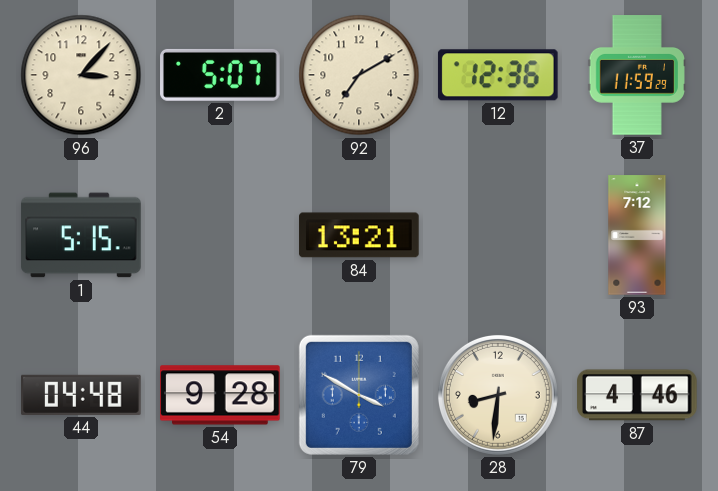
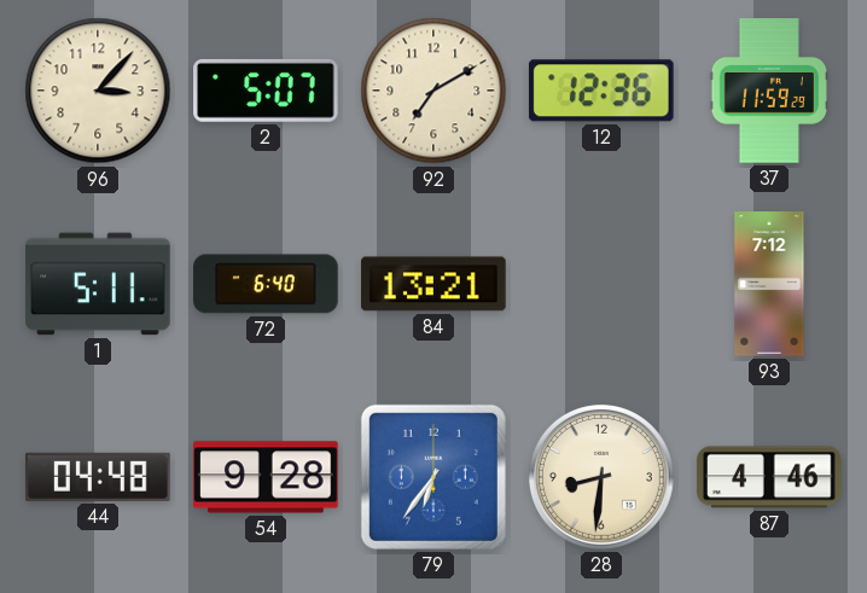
1: 5:15 -> 5:11
72: none -> 6:40
79: 3:50 -> 6:36
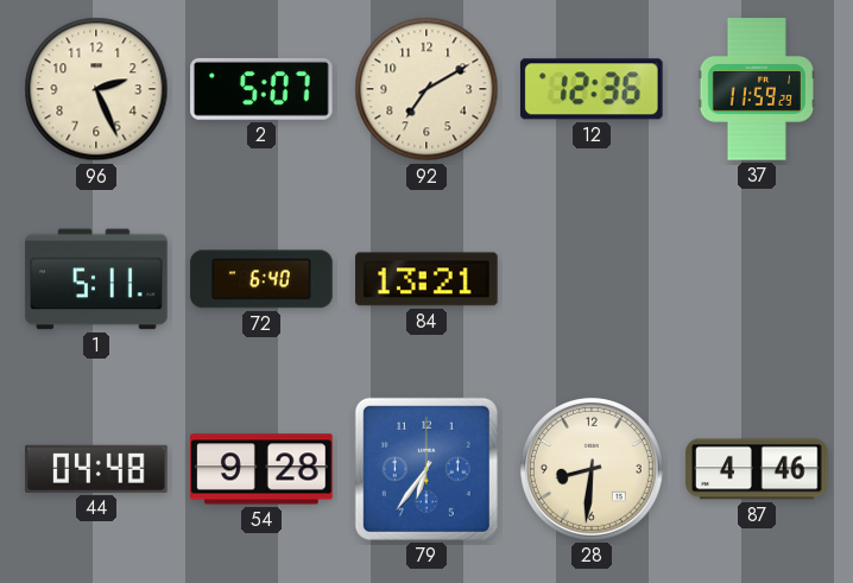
96: 3:07 -> 2:26
93: 7:12 -> none
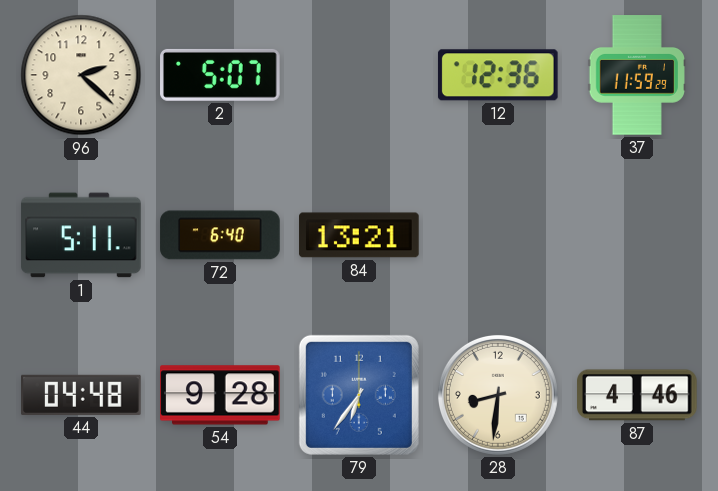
96: 2:26 -> 2:22
92: 7:10 -> none
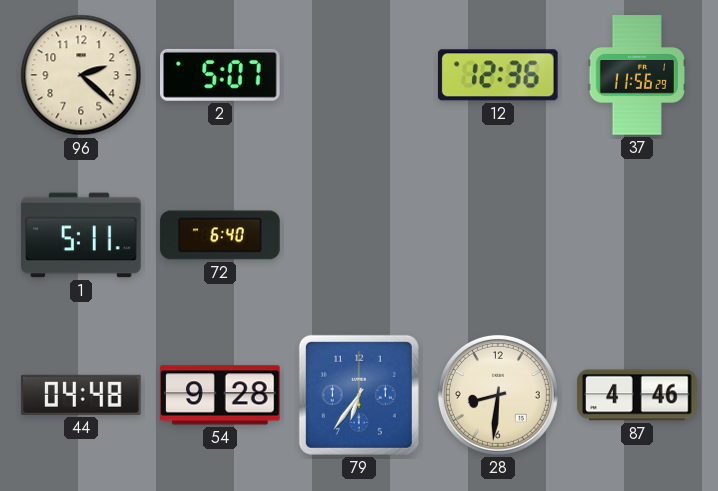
37: 11:59 -> 11:56
84: 13:21 -> none
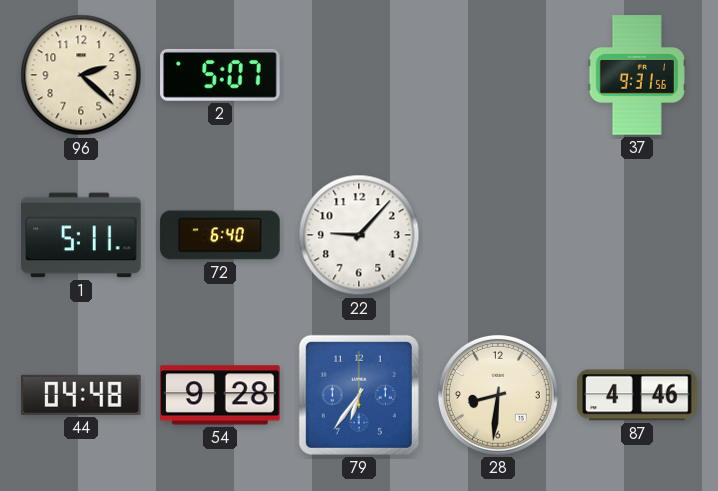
12: 12:36 -> none
37: 11:56 -> 9:31
22: none -> 9:07
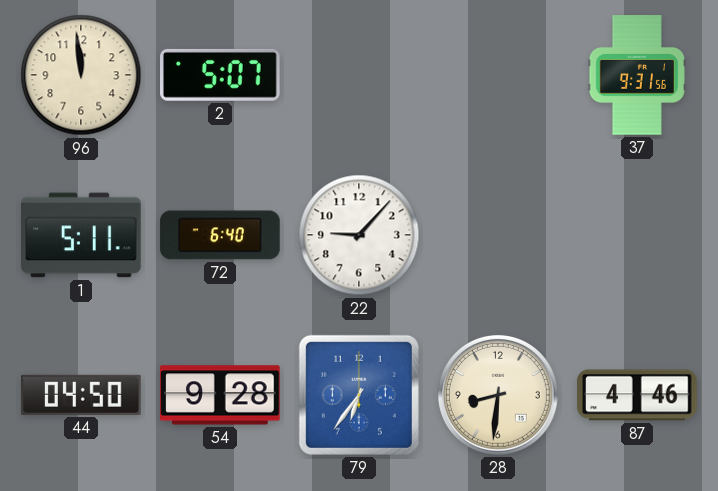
96: 2:22 -> 11:59
44: 04:48 -> 04:50
